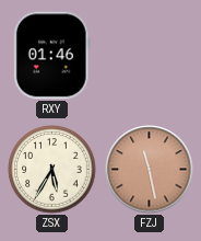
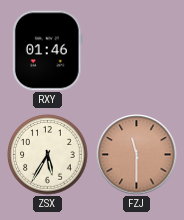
FZJ: 11:28 -> 11:30
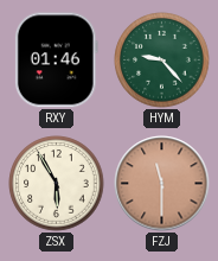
HYM: none -> 9:23
ZSX: 5:35 -> 5:55
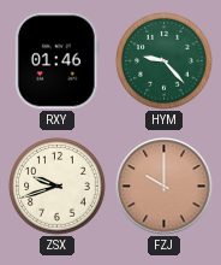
ZSX: 5:55 -> 9:42
FZJ: 11:30 -> 10:00
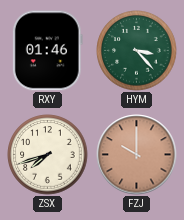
HYM: 9:23 -> 3:23
ZSX: 9:42 -> 7:42
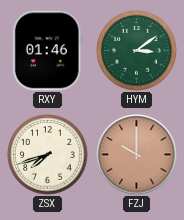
HYM: 3:23 -> 3:09
